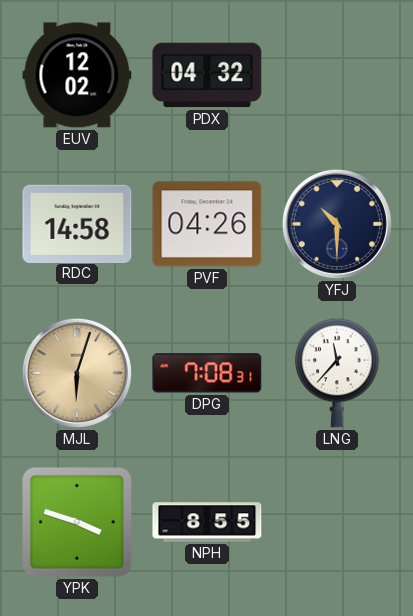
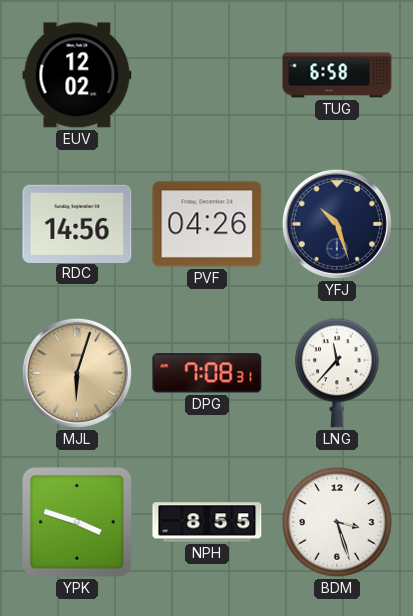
PDX: 04:32 -> none
TUG: none -> 6:58
RDC: 14:58 -> 14:56
YFJ: 10:30 -> 10:27
BDM: none -> 3:27
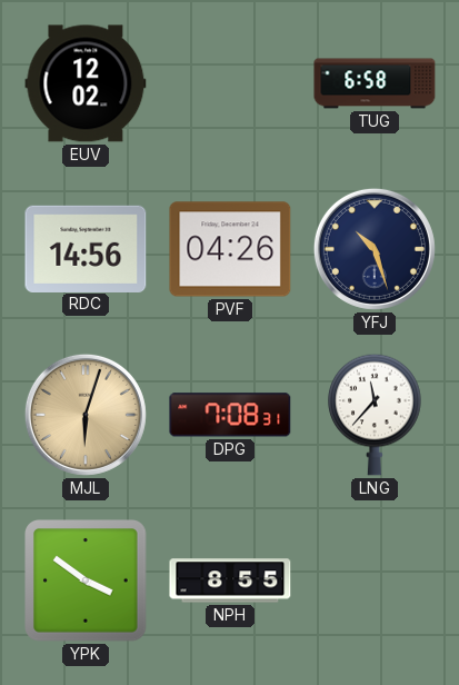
YPK: 3:48 -> 3:51
BDM: 3:27 -> none
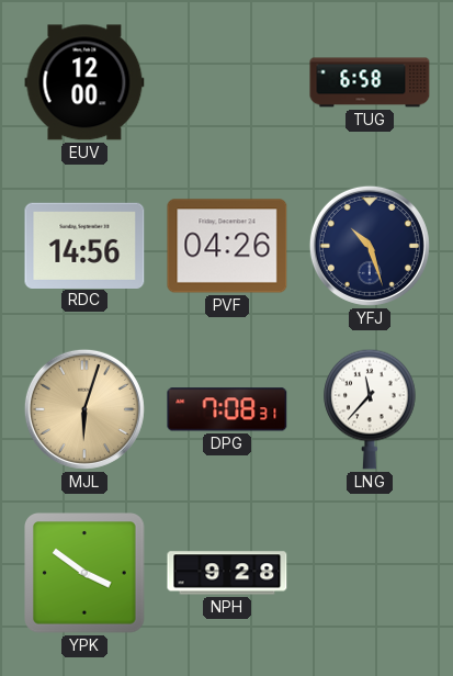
EUV: 12:02 -> 12:00
NPH: 8:55 -> 9:28
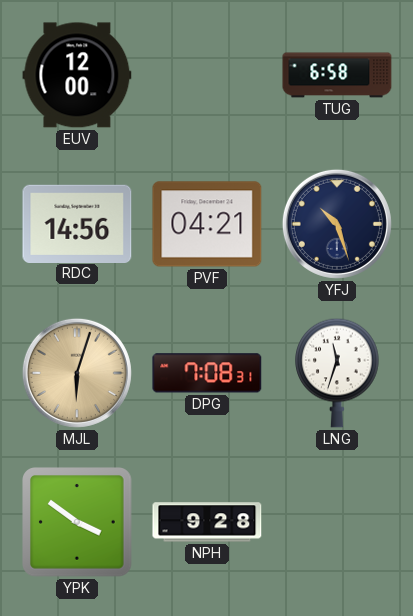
PVF: 04:26 -> 04:21
LNG: 11:37 -> 11:33
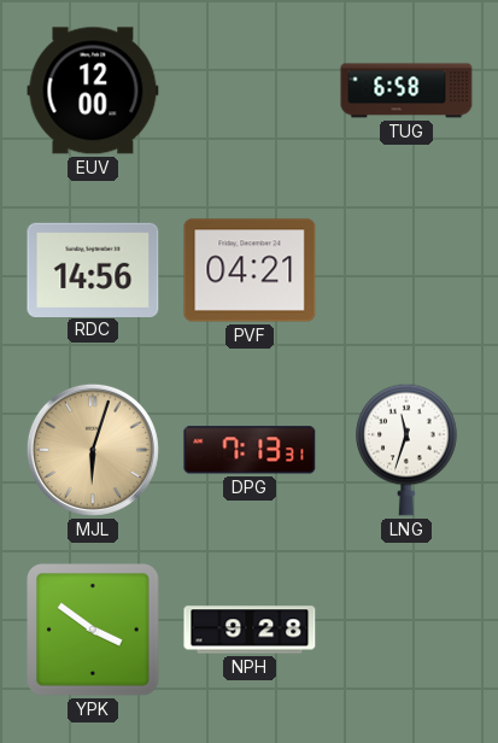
YFJ: 10:27 -> none
DPG: 7:08 -> 7:13
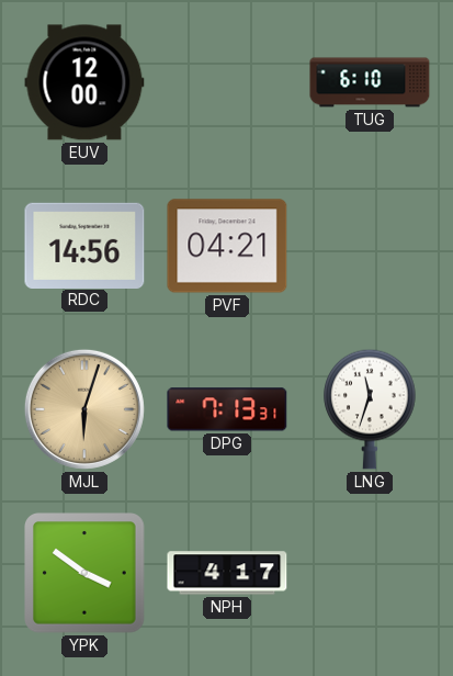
TUG: 6:58 -> 6:10
NPH: 9:28 -> 4:17
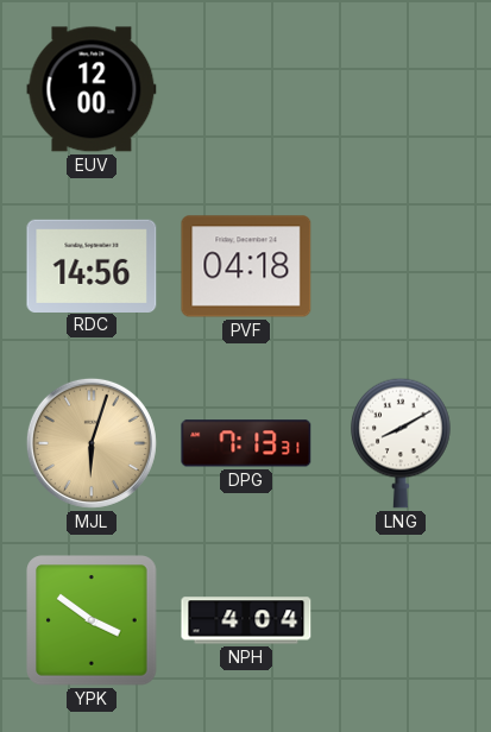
TUG: 6:10 -> none
PVF: 04:21 -> 04:18
LNG: 11:33 -> 8:10
NPH: 4:17 -> 4:04
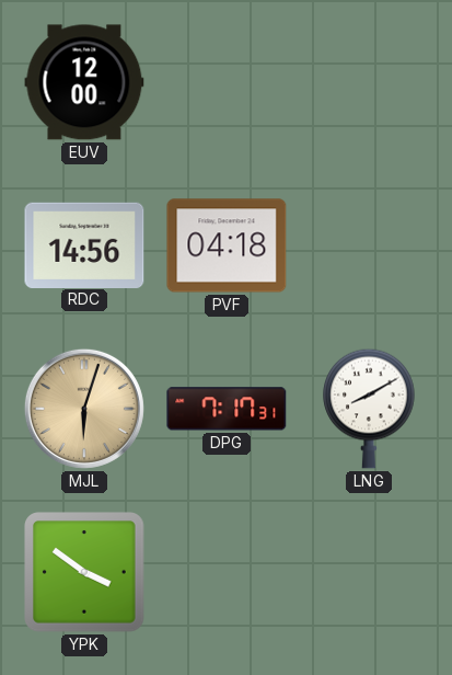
DPG: 7:13 -> 7:17
NPH: 4:04 -> none
